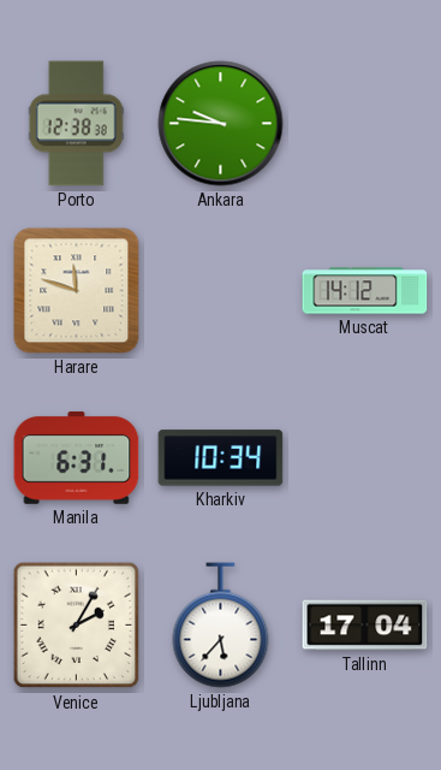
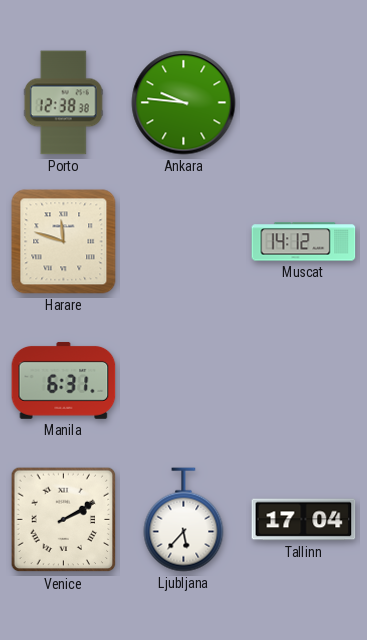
Kharkiv: 10:34 -> none
Venice: 2:05 -> 2:10
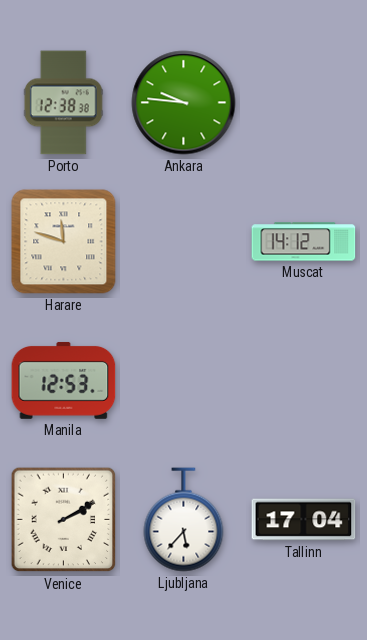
Manila: 6:31 -> 12:53
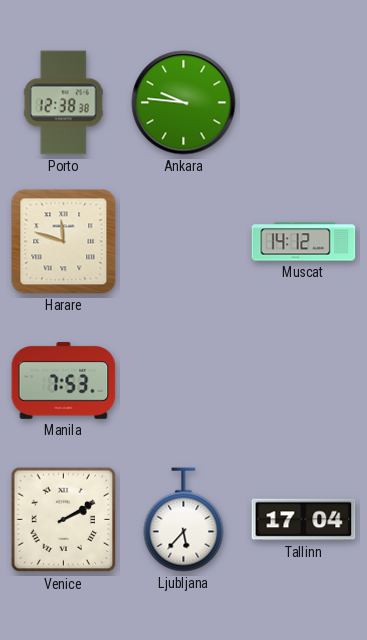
Manila: 12:53 -> 7:53
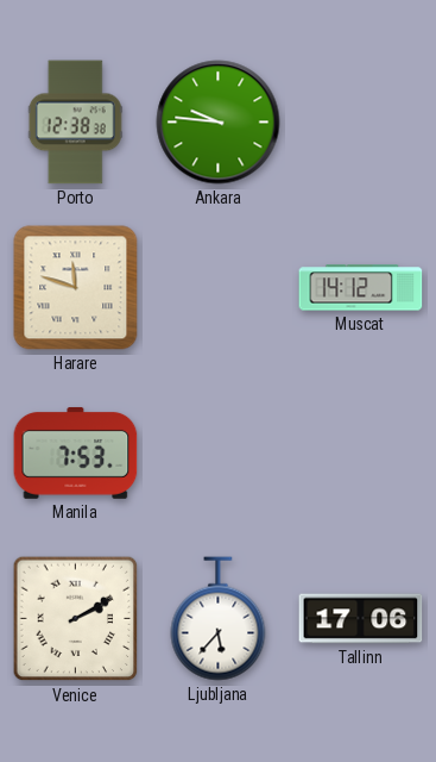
Tallinn: 17:04 -> 17:06
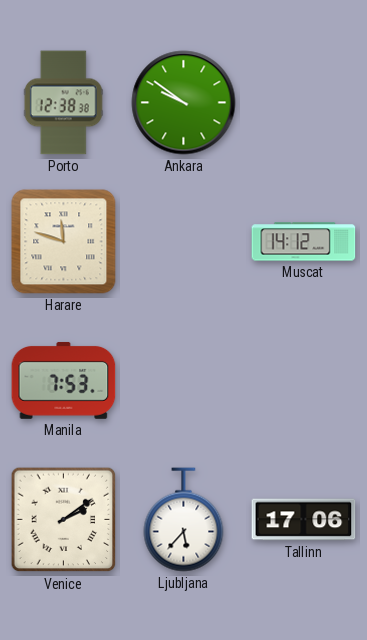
Ankara: 9:46 -> 9:51
Venice: 2:10 -> 2:09
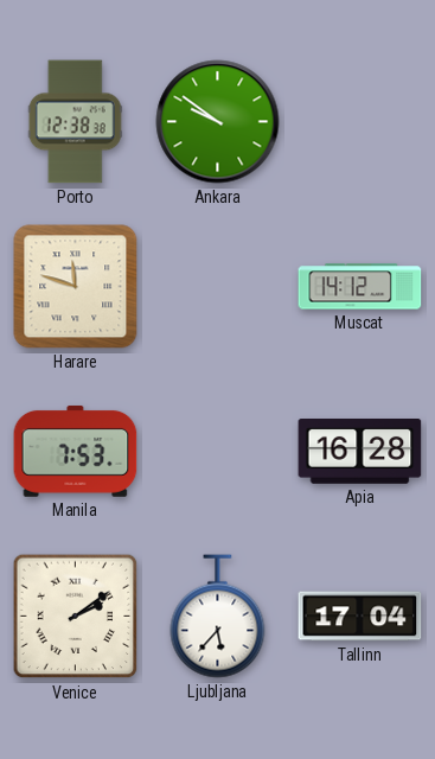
Apia: none -> 16:28
Tallinn: 17:06 -> 17:04
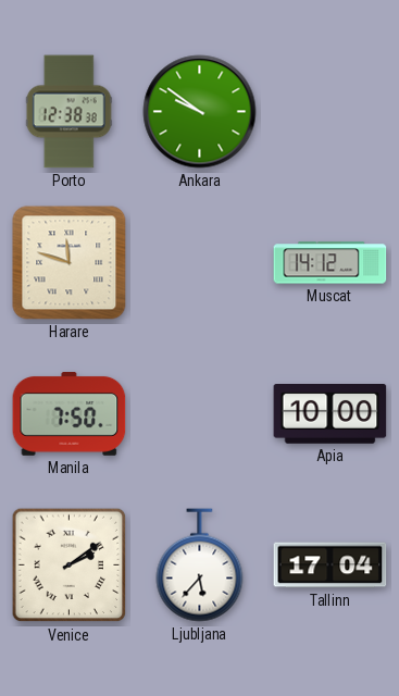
Manila: 7:53 -> 7:50
Apia: 16:28 -> 10:00
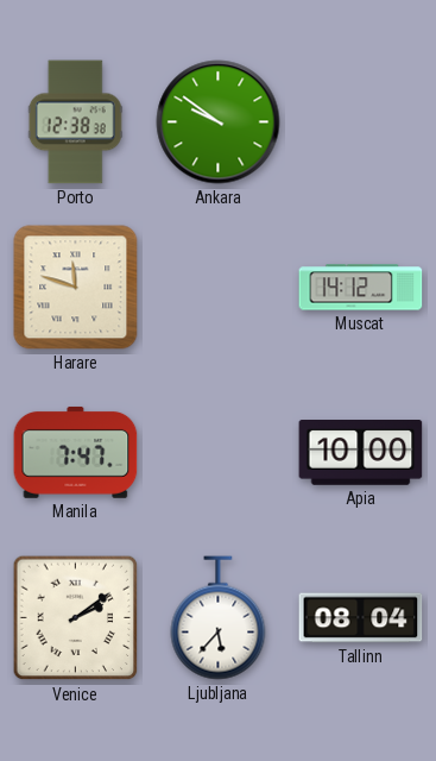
Manila: 7:50 -> 7:47
Tallinn: 17:04 -> 08:04
